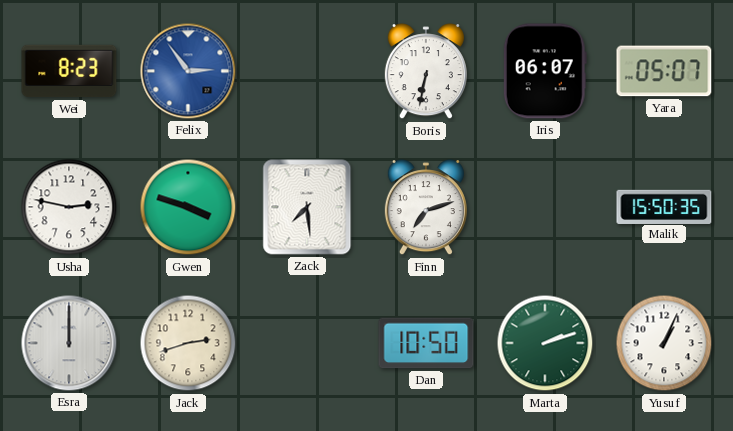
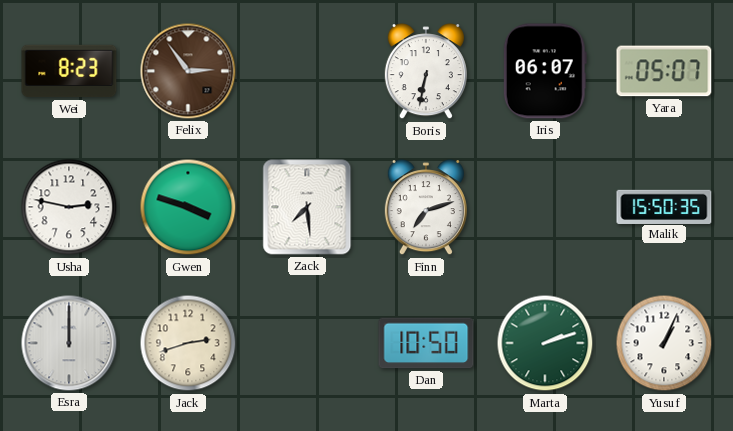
Felix dial: blue -> brown
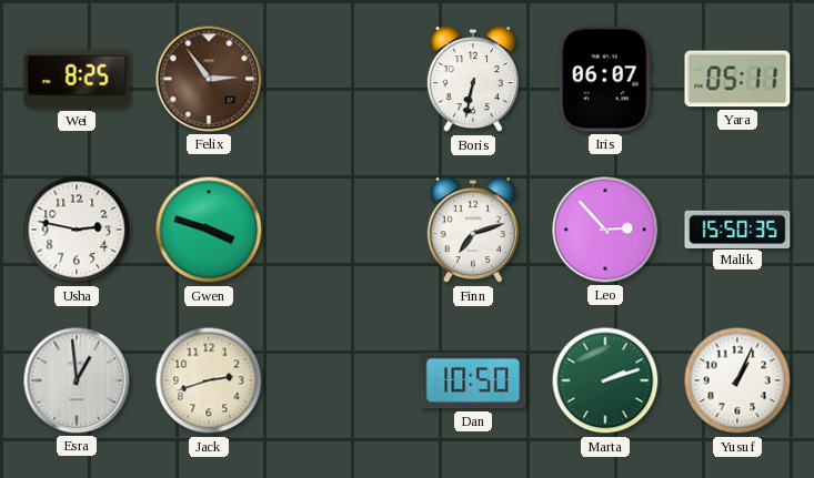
Wei: 8:23 -> 8:25
Yara: 05:07 -> 05:11
Zack: 7:29 -> none
Leo: none -> 2:53
Esra: 12:00 -> 12:59
